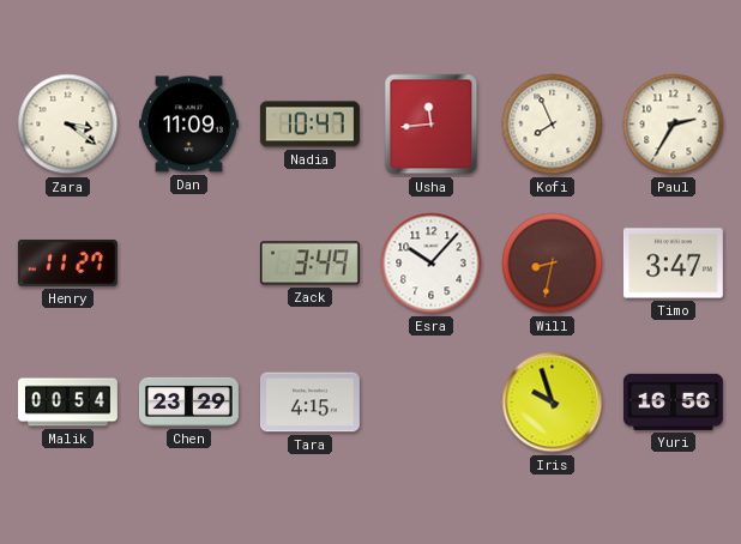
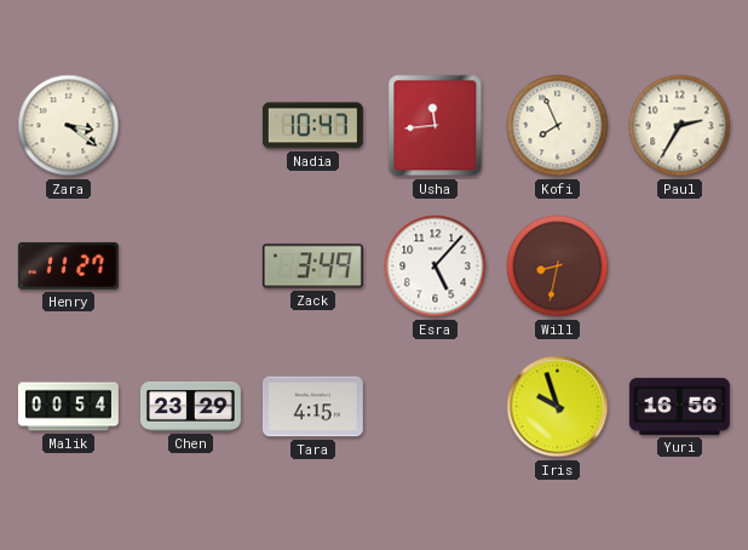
Dan: 11:09 -> none
Esra: 10:07 -> 5:07
Timo: 3:47 -> none
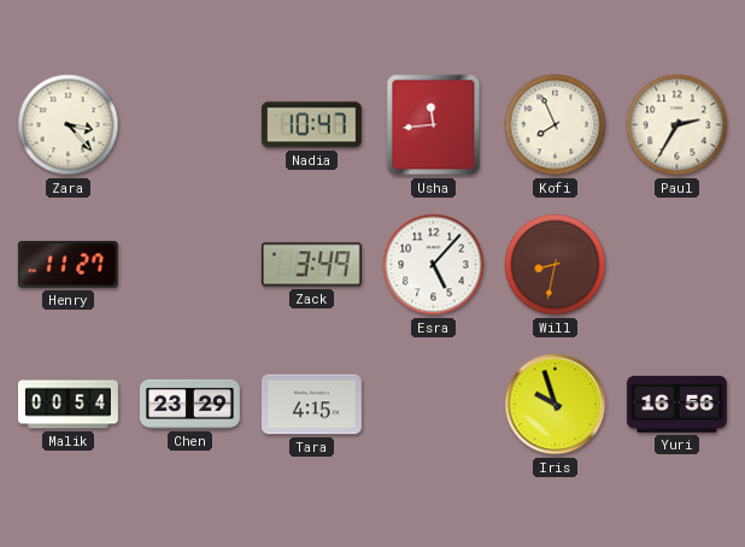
Zara: 3:21 -> 3:23
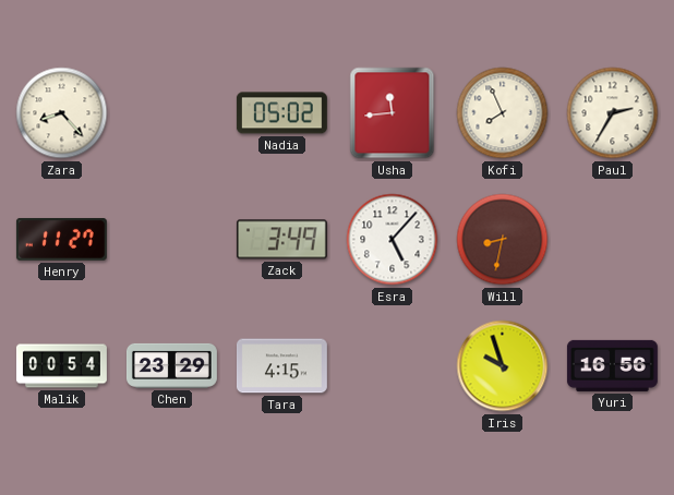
Zara: 3:23 -> 8:23
Nadia: 10:47 -> 05:02
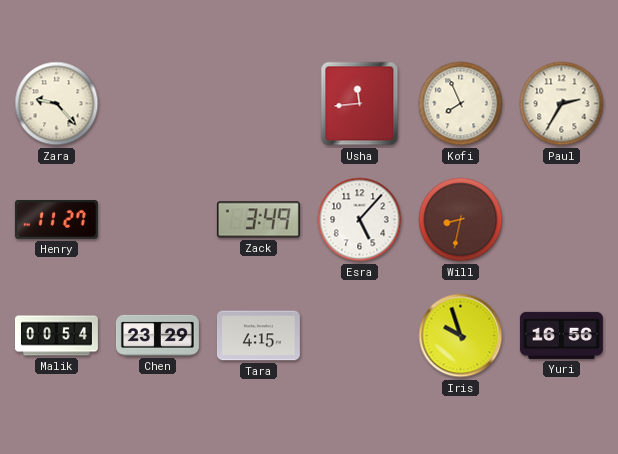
Zara: 8:23 -> 9:23
Nadia: 05:02 -> none
